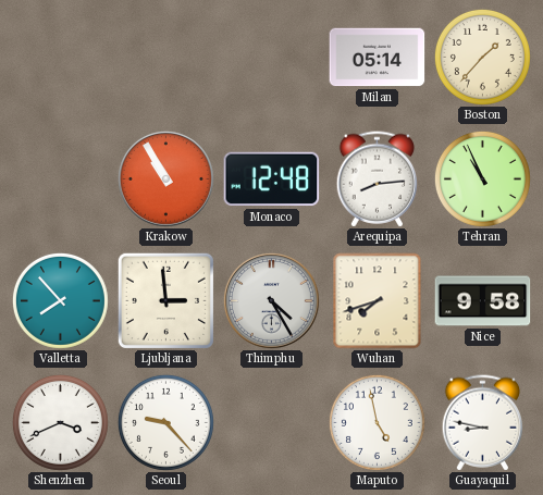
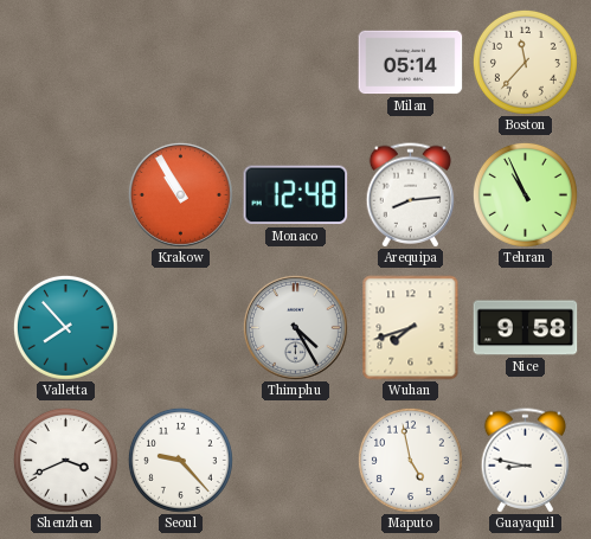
Boston: 1:37 -> 11:37
Ljubljana: 2:59 -> none
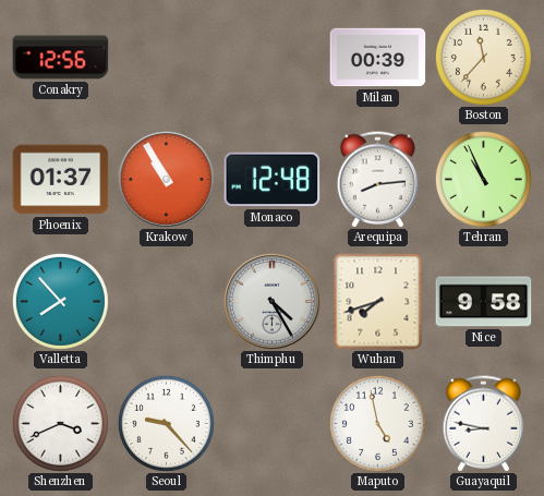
Conakry: none -> 12:56
Milan: 05:14 -> 00:39
Phoenix: none -> 01:37
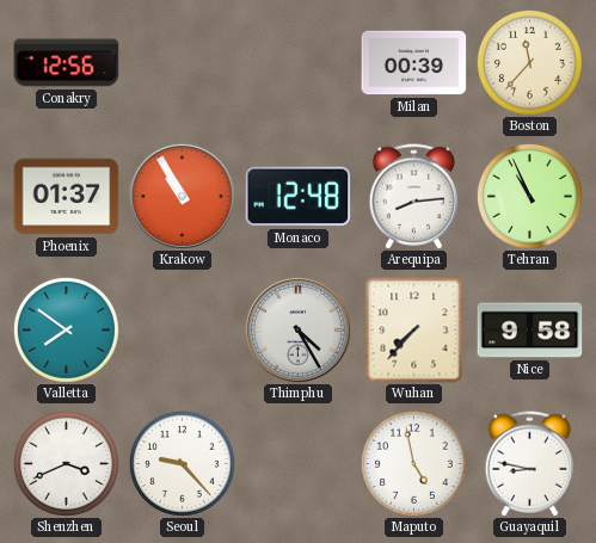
Valletta: 7:53 -> 7:51
Wuhan: 7:42 -> 7:37
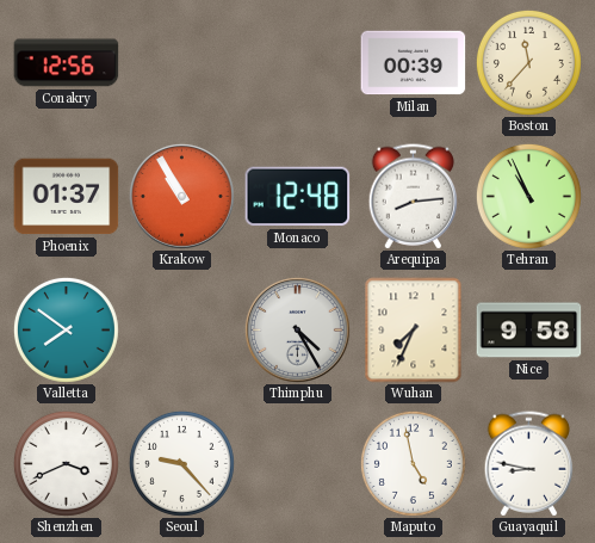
Wuhan: 7:37 -> 7:34
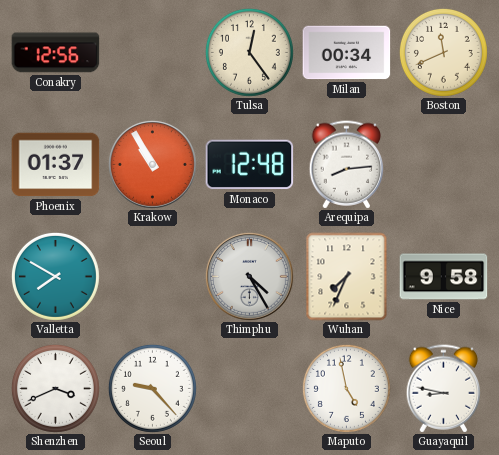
Tulsa: none -> 12:24
Milan: 00:39 -> 00:34
Boston: 11:37 -> 11:41
Tehran: 10:56 -> none
Valletta: 7:51 -> 7:50
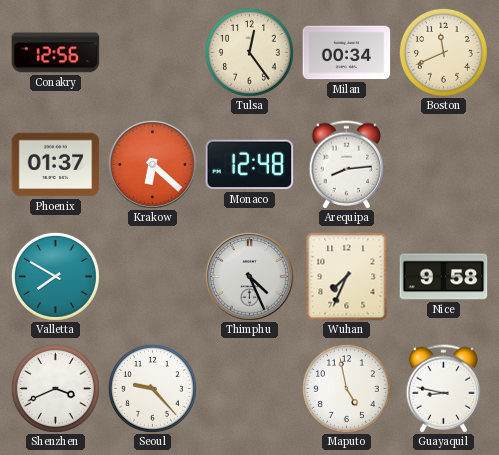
Krakow: 10:55 -> 6:22
Thimphu: 4:25 -> 4:26
